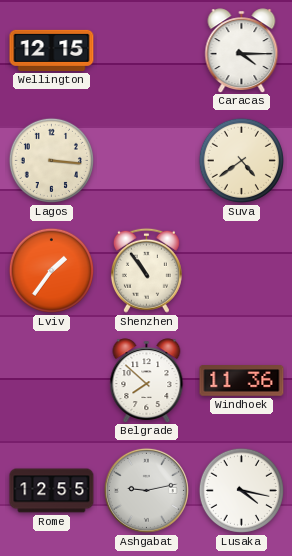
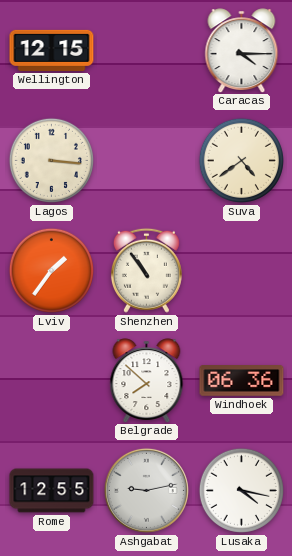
Windhoek: 11:36 -> 06:36
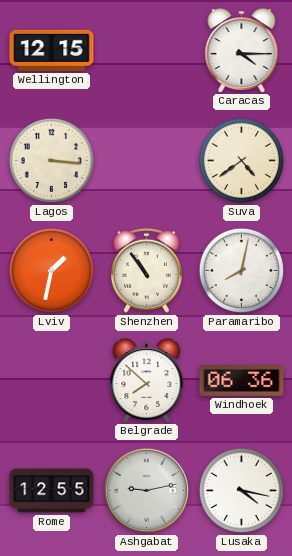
Lviv: 1:36 -> 1:32
Paramaribo: none -> 8:02
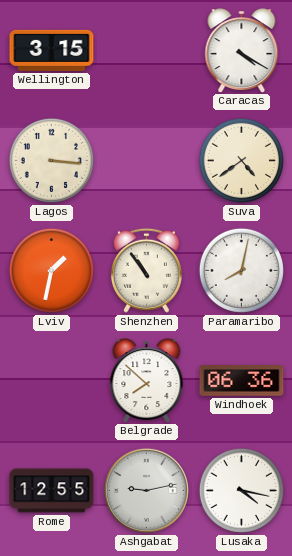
Wellington: 12:15 -> 3:15
Caracas: 4:15 -> 4:20
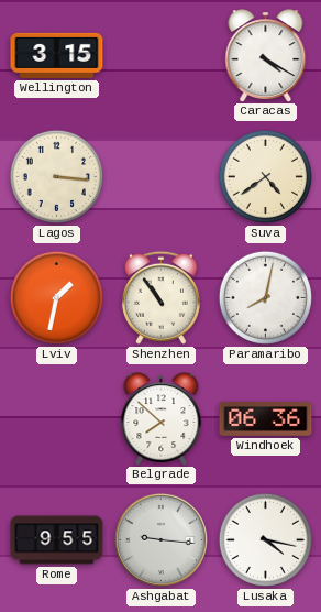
Rome: 12:55 -> 9:55
Ashgabat: 9:13 -> 9:16
